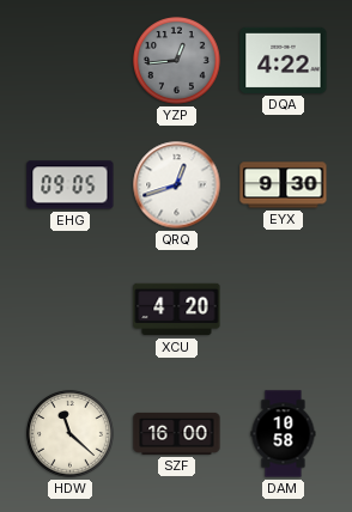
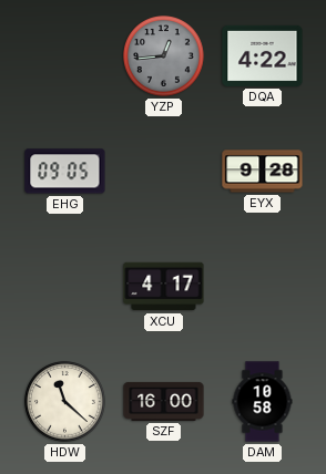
QRQ: 12:42 -> none
EYX: 9:30 -> 9:28
XCU: 4:20 -> 4:17
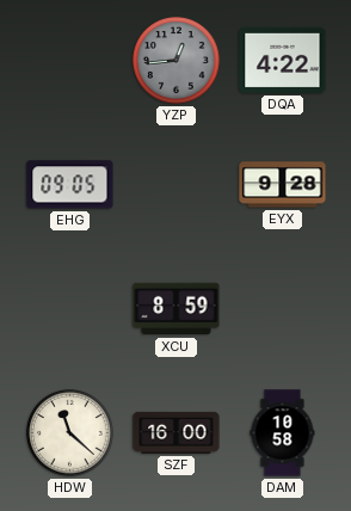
XCU: 4:17 -> 8:59
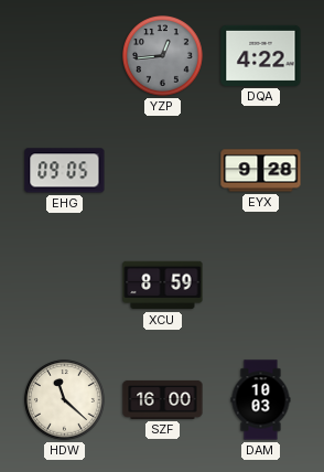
DAM: 10:58 -> 10:03
